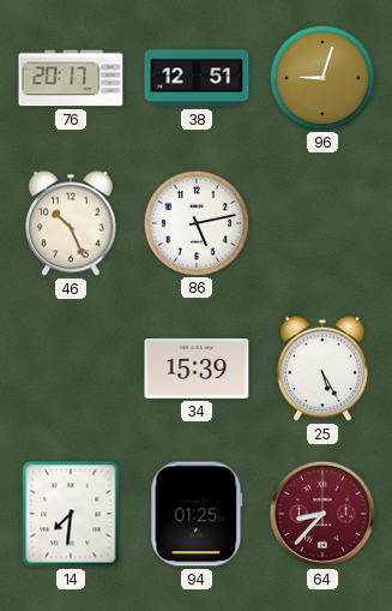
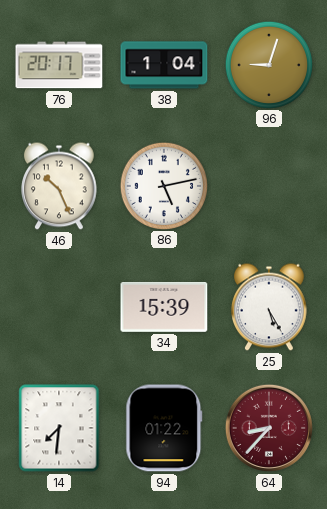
38: 12:51 -> 1:04
94: 01:25 -> 01:22
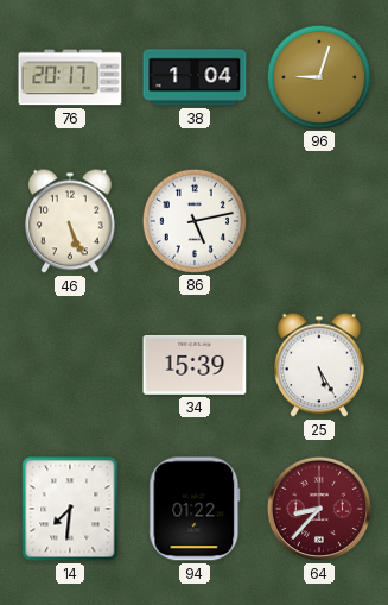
46: 10:26 -> 5:26
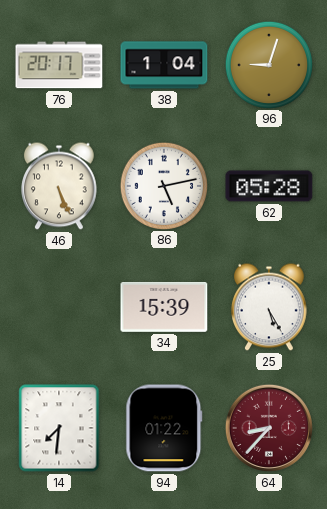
62: none -> 05:28
